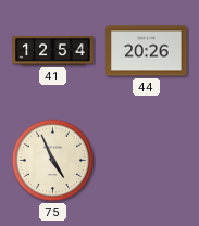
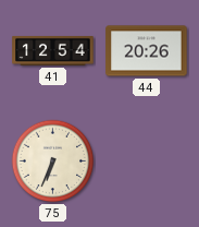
75: 4:56 -> 6:34
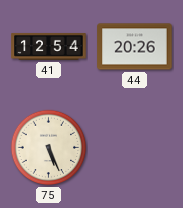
75: 6:34 -> 5:26
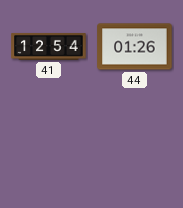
44: 20:26 -> 01:26
75: 5:26 -> none
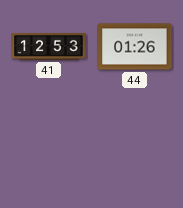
41: 12:54 -> 12:53
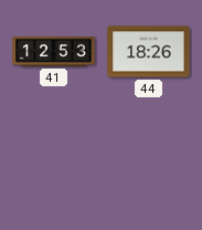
44: 01:26 -> 18:26
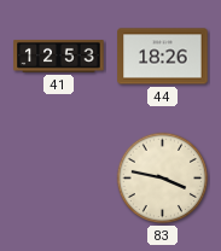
83: none -> 3:47
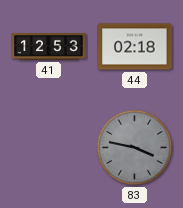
44: 18:26 -> 02:18
83 dial: cream -> grey
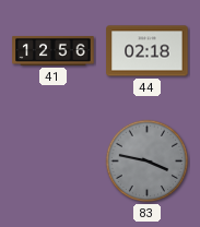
41: 12:53 -> 12:56
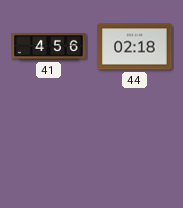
41: 12:56 -> 4:56
83: 3:47 -> none
